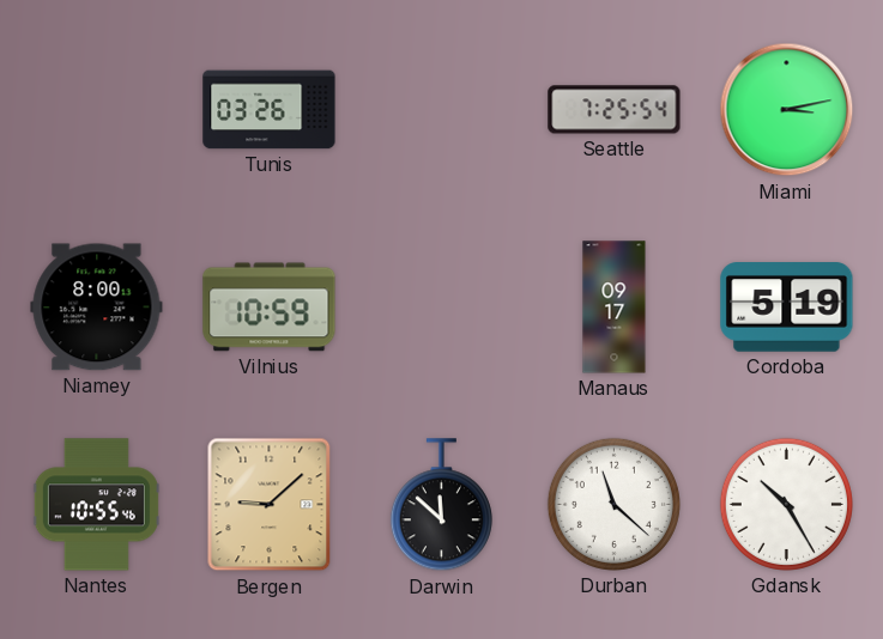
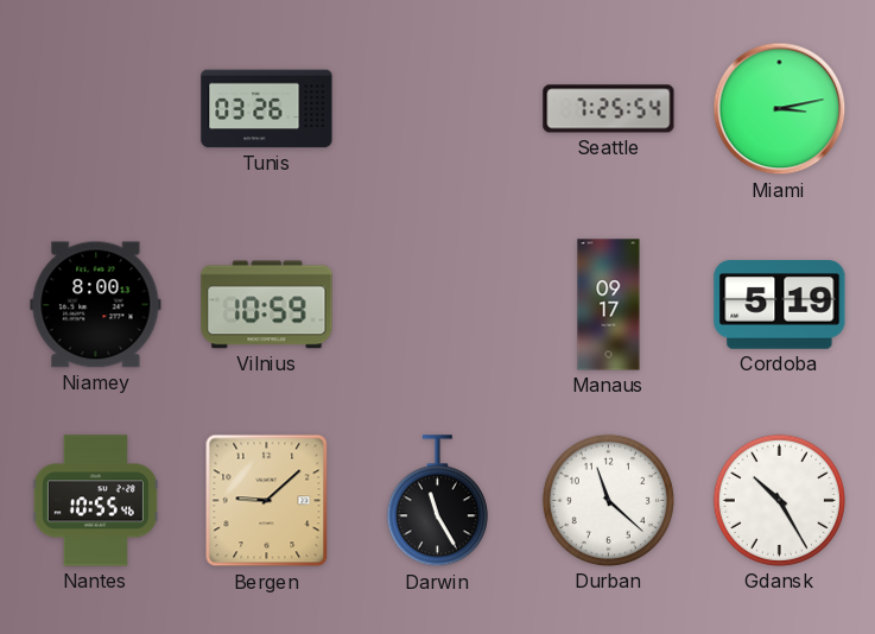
Darwin: 11:52 -> 11:25
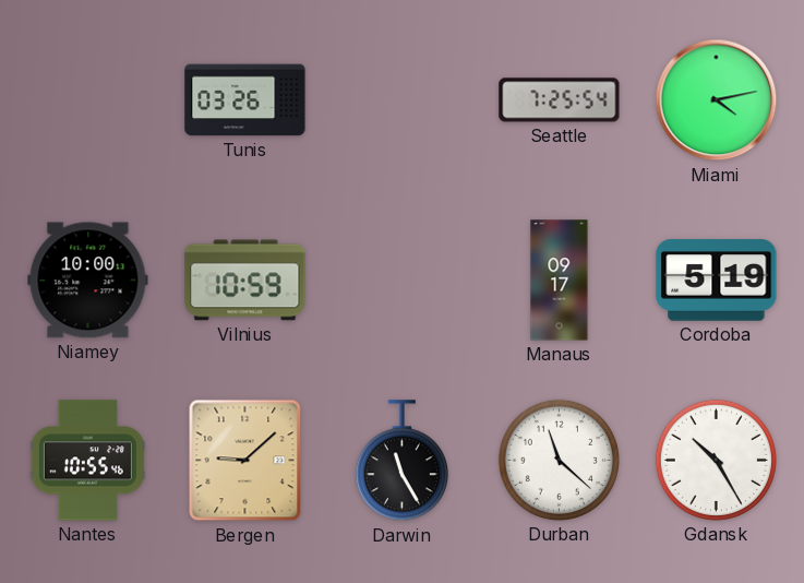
Miami: 3:13 -> 4:13
Niamey: 8:00 -> 10:00
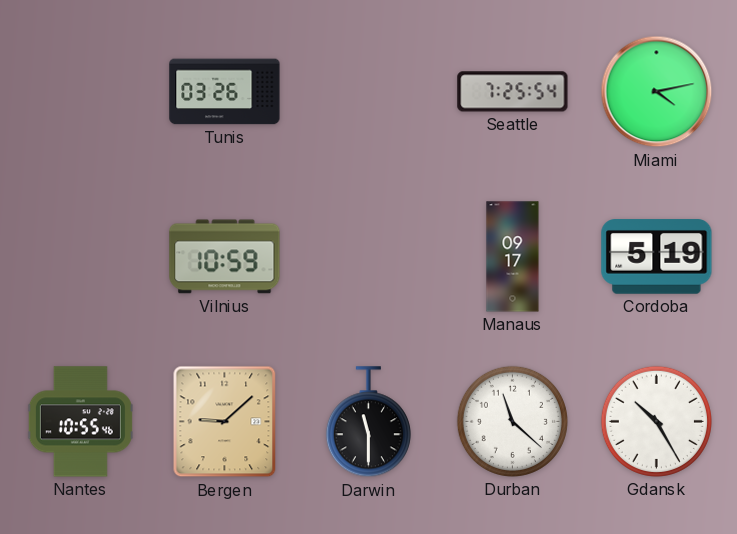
Niamey: 10:00 -> none
Darwin: 11:25 -> 11:30
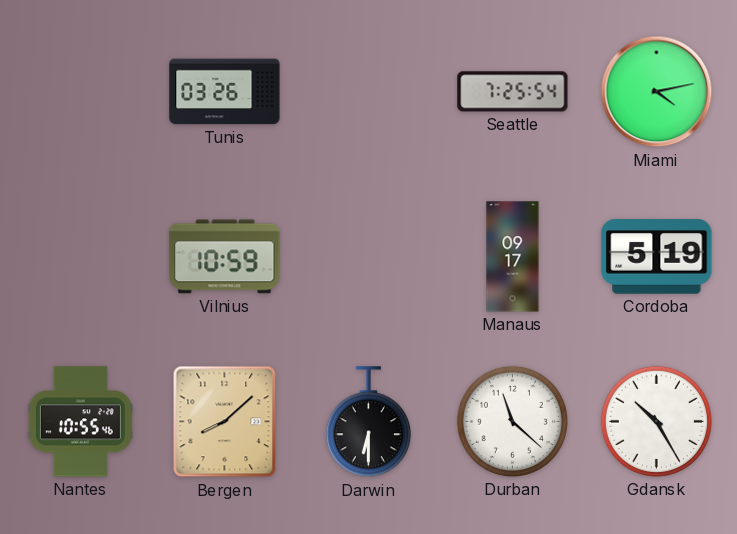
Bergen: 9:08 -> 8:08
Darwin: 11:30 -> 6:30
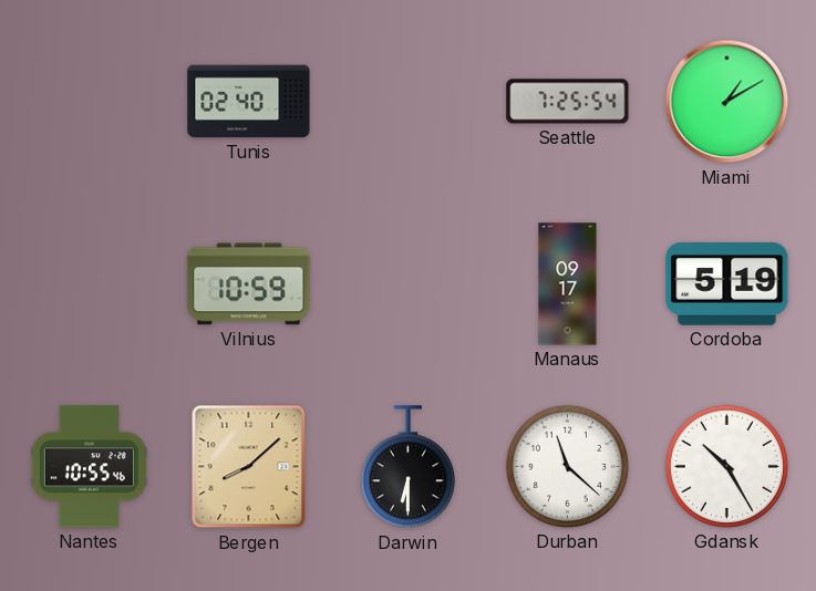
Tunis: 03:26 -> 02:40
Miami: 4:13 -> 1:10
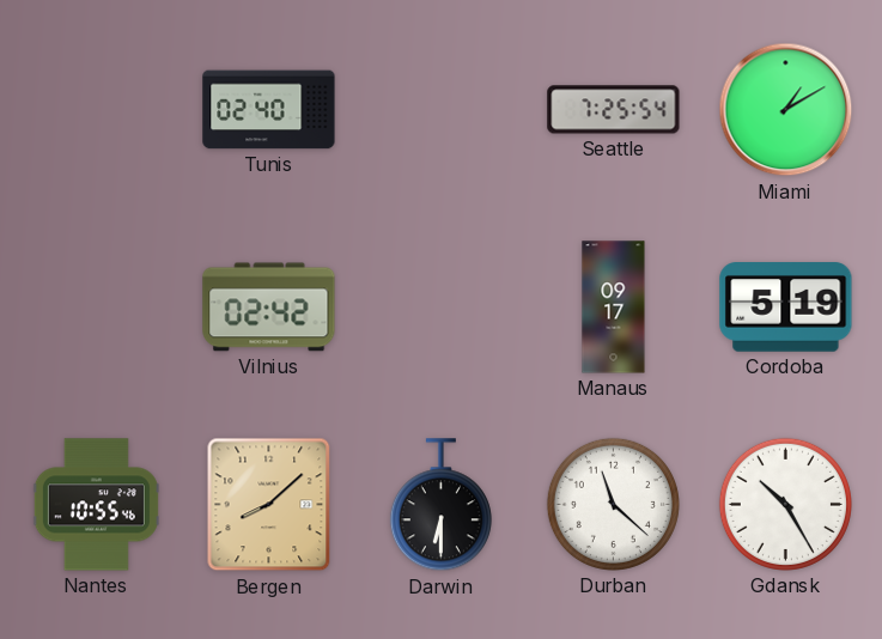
Vilnius: 10:59 -> 02:42
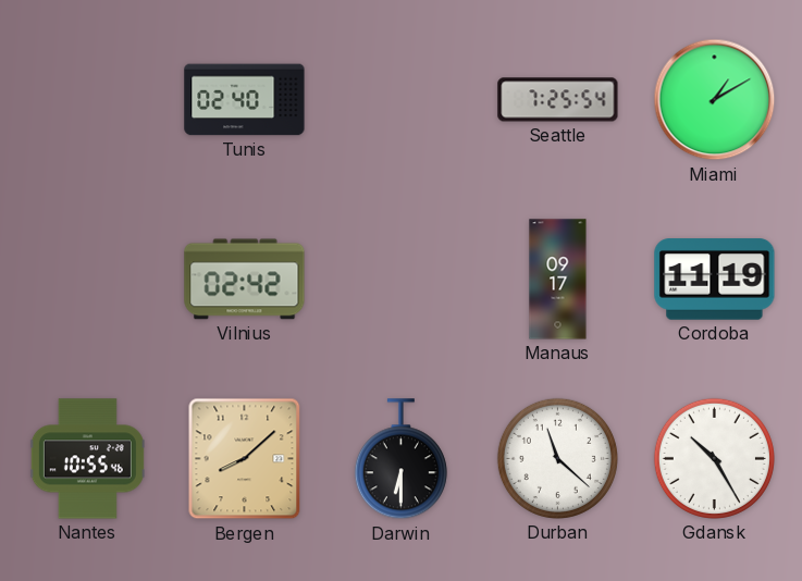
Cordoba: 5:19 -> 11:19
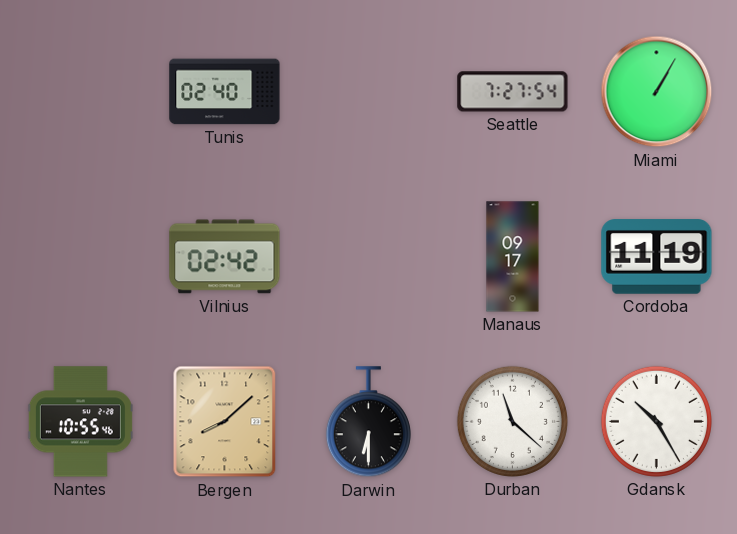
Seattle: 7:25 -> 7:27
Miami: 1:10 -> 1:05
